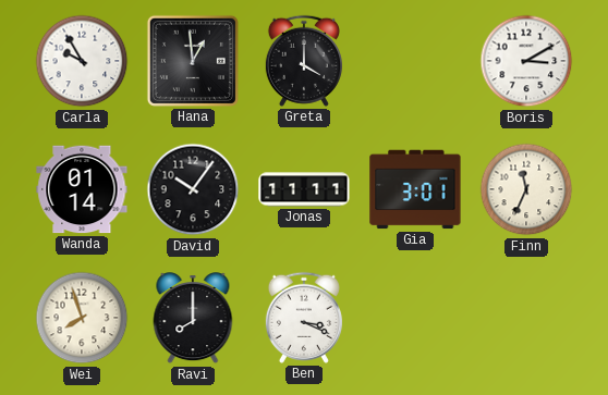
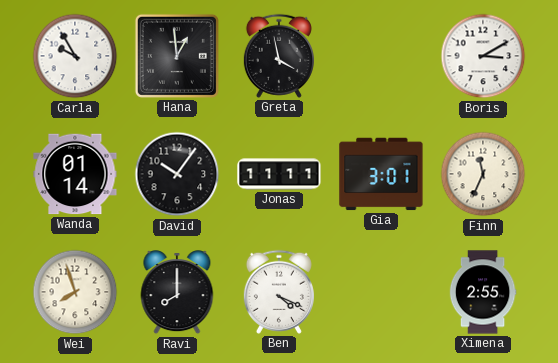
Greta: 4:00 -> 3:58
Ben: 3:19 -> 4:19
Ximena: none -> 2:55
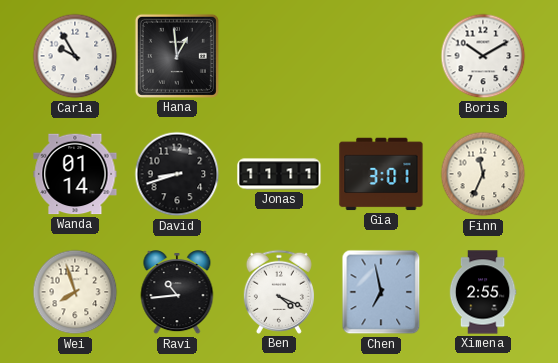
Greta: 3:58 -> none
Boris: 3:10 -> 10:10
David: 10:06 -> 8:42
Ravi: 8:00 -> 10:44
Chen: none -> 6:58
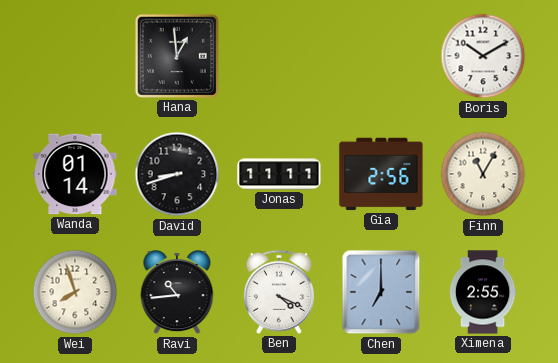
Carla: 9:55 -> none
Gia: 3:01 -> 2:56
Finn: 11:34 -> 11:05
Chen: 6:58 -> 7:00
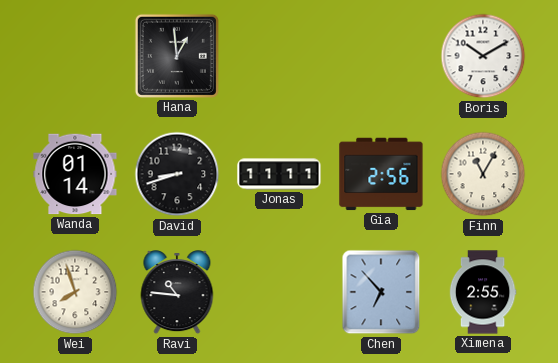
Ravi: 10:44 -> 10:46
Ben: 4:19 -> none
Chen: 7:00 -> 6:53
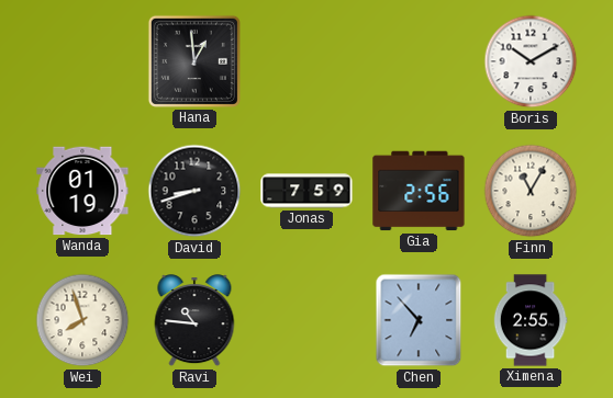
Wanda: 01:14 -> 01:19
Jonas: 11:11 -> 7:59
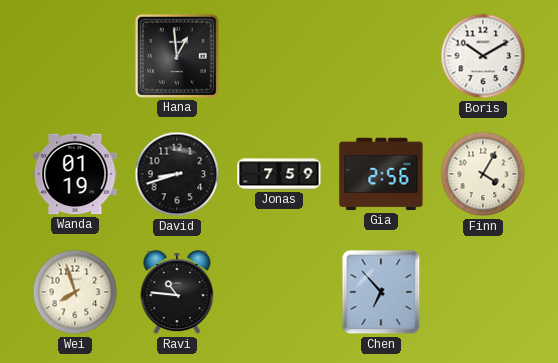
Finn: 11:05 -> 4:05
Ximena: 2:55 -> none
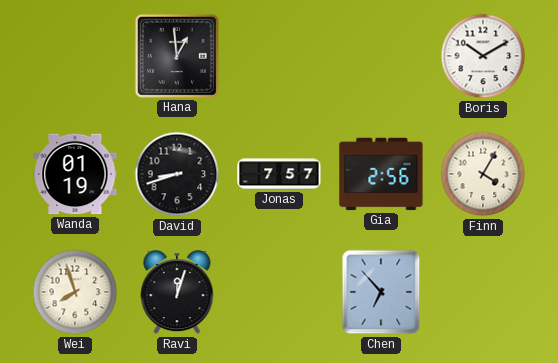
Jonas: 7:59 -> 7:57
Ravi: 10:46 -> 12:03
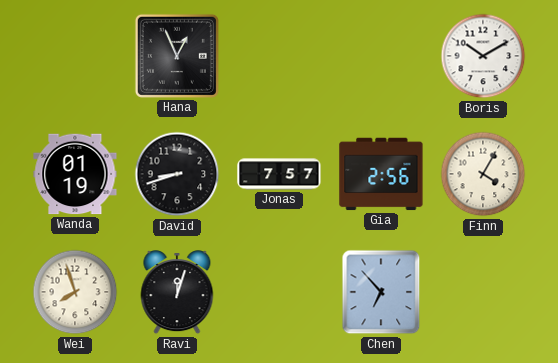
Hana: 12:59 -> 12:56
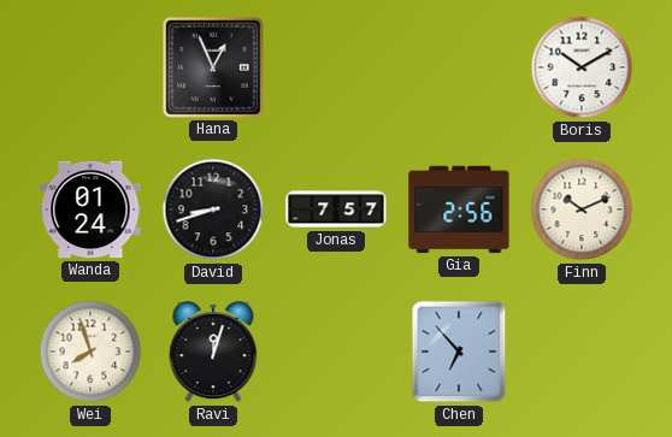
Wanda: 01:19 -> 01:24
Finn: 4:05 -> 10:11
